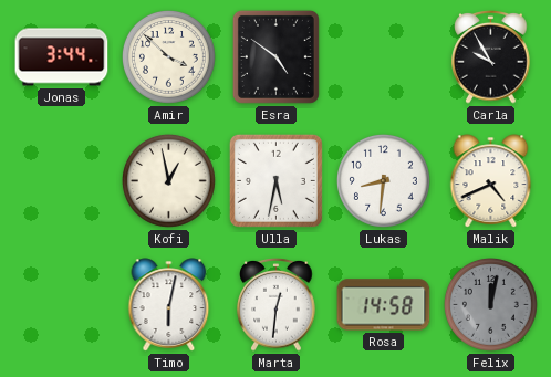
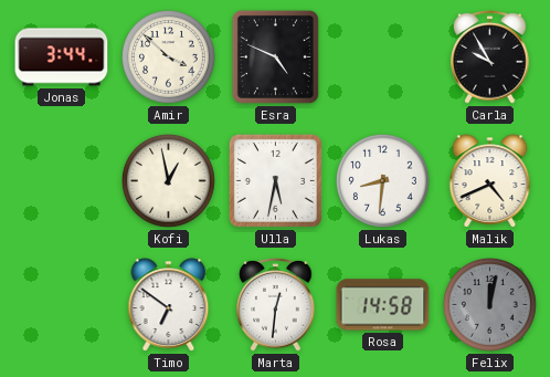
Esra: 4:51 -> 4:49
Timo: 6:02 -> 6:51
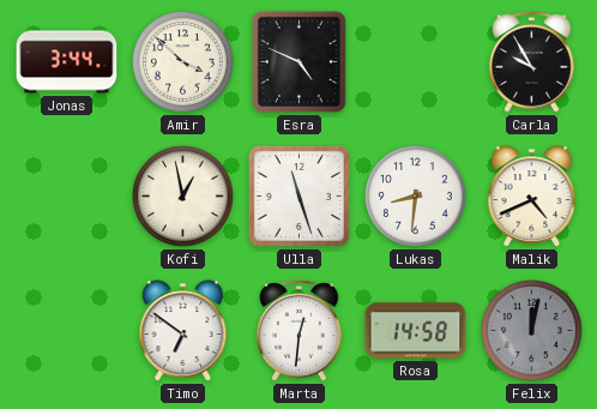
Ulla: 5:32 -> 11:27
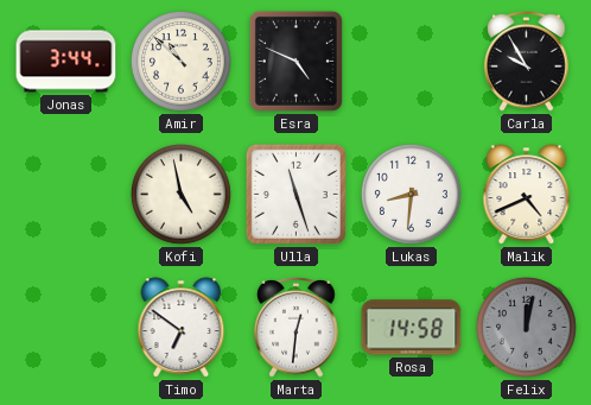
Amir: 3:52 -> 10:52
Kofi: 12:58 -> 4:58
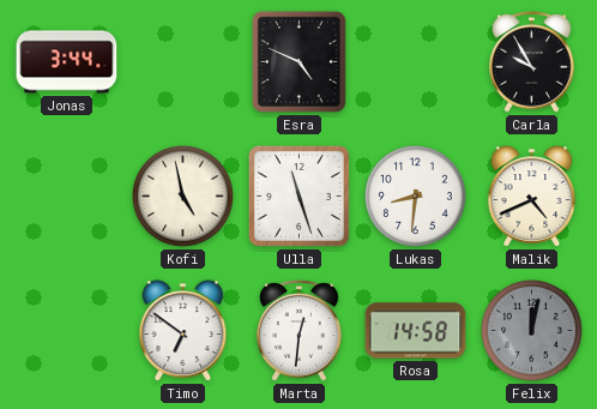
Amir: 10:52 -> none
